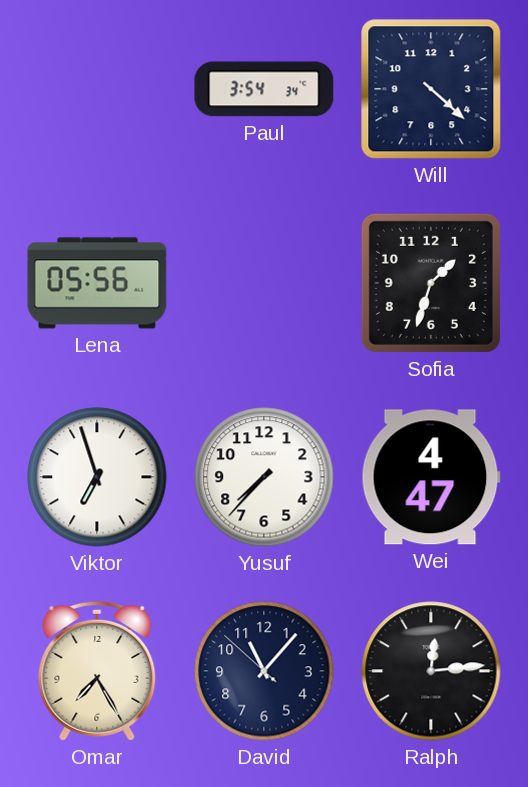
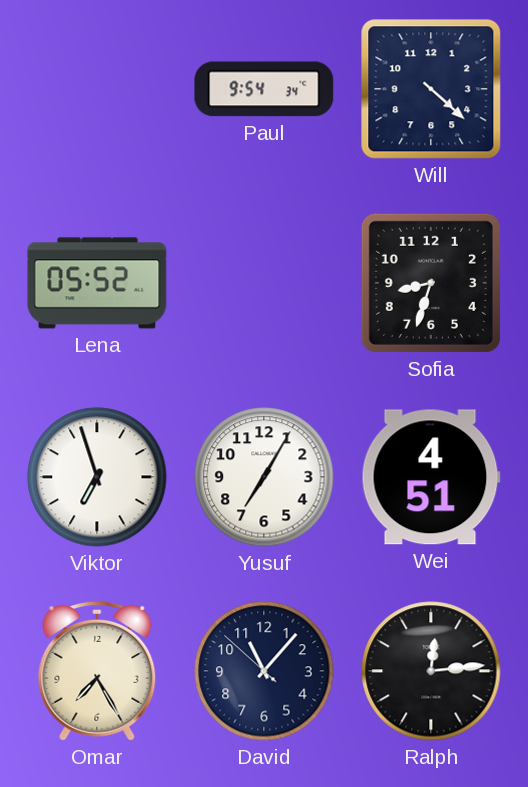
Paul: 3:54 -> 9:54
Lena: 05:56 -> 05:52
Sofia: 1:33 -> 8:33
Yusuf: 7:37 -> 7:05
Wei: 4:47 -> 4:51
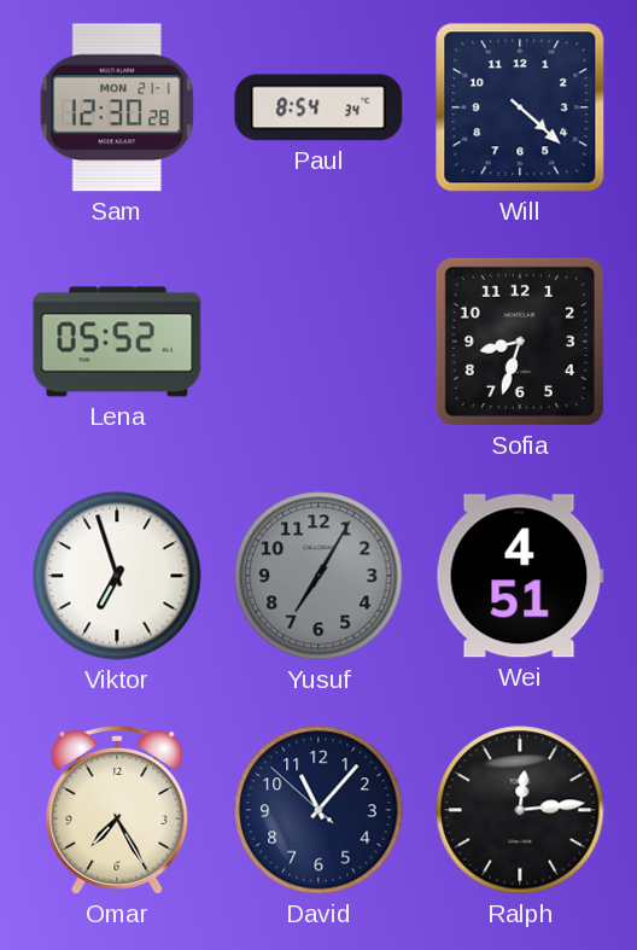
Sam: none -> 12:30
Paul: 9:54 -> 8:54
Yusuf dial: white -> grey
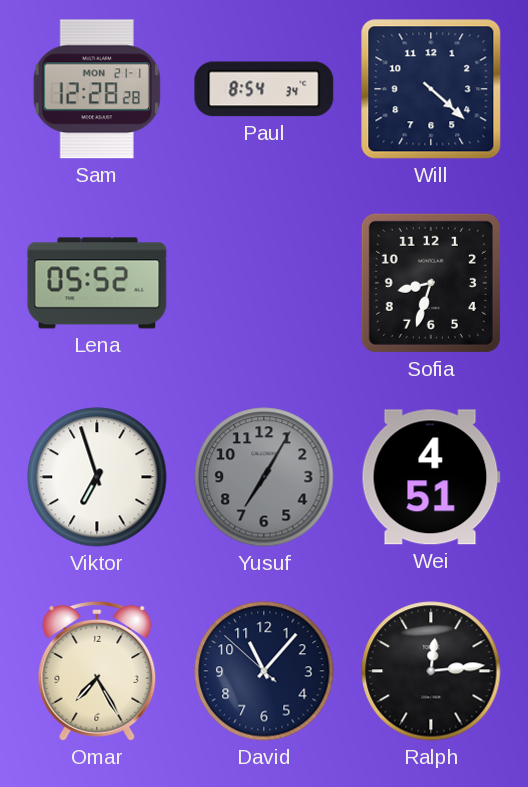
Sam: 12:30 -> 12:28
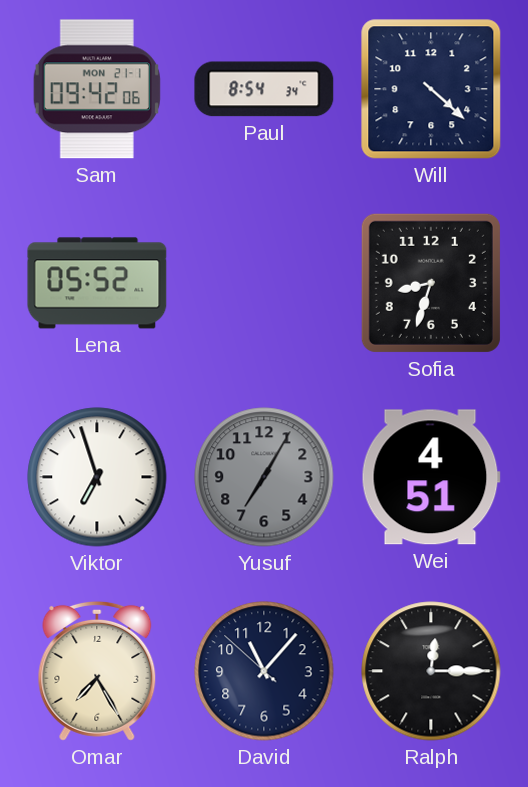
Sam: 12:28 -> 09:42
Ralph: 12:14 -> 12:15
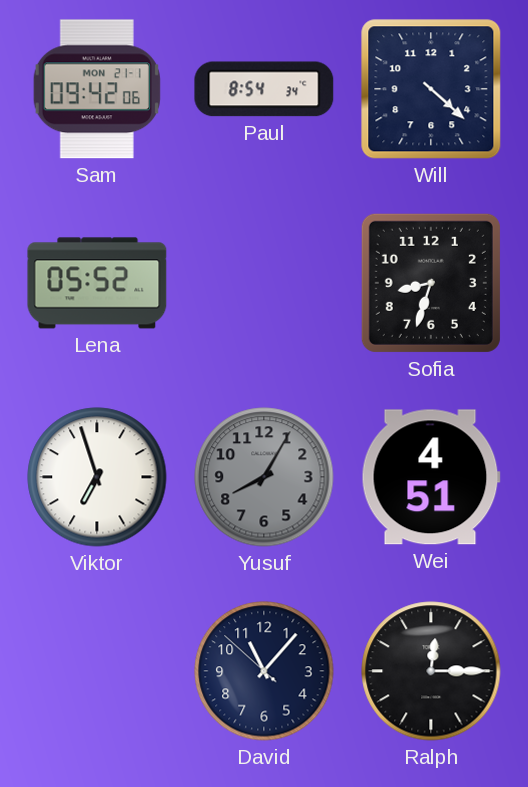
Yusuf: 7:05 -> 8:05
Omar: 7:25 -> none
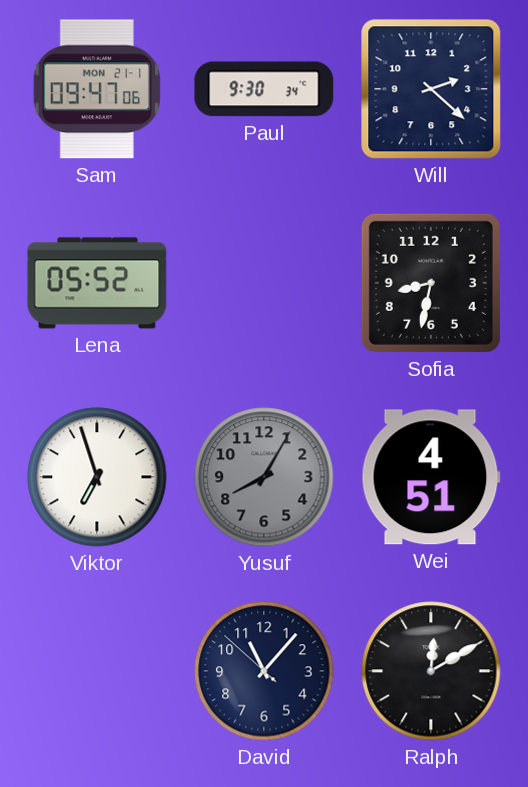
Sam: 09:42 -> 09:47
Paul: 8:54 -> 9:30
Will: 4:22 -> 2:22
Sofia: 8:33 -> 8:32
Ralph: 12:15 -> 12:10
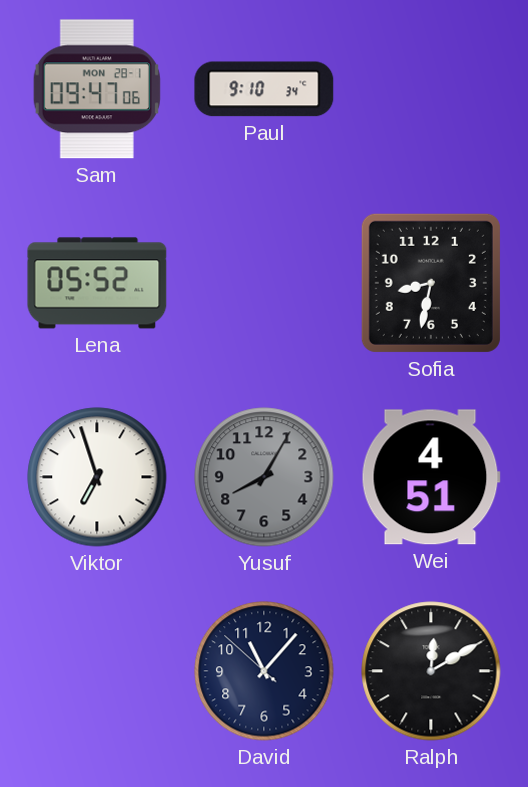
Sam date: MON 21-1 -> MON 28-1
Paul: 9:30 -> 9:10
Will: 2:22 -> none
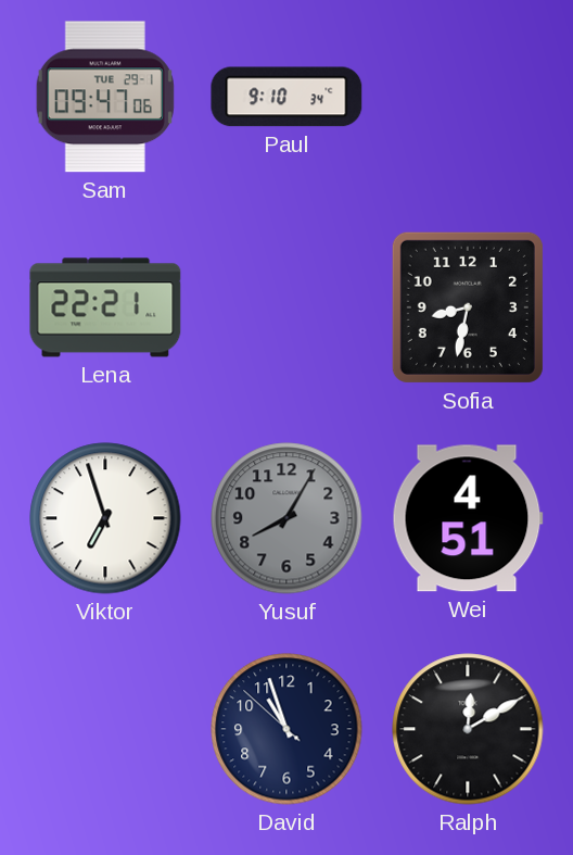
Sam date: MON 28-1 -> TUE 29-1
Lena: 05:52 -> 22:21
David: 11:06 -> 10:56
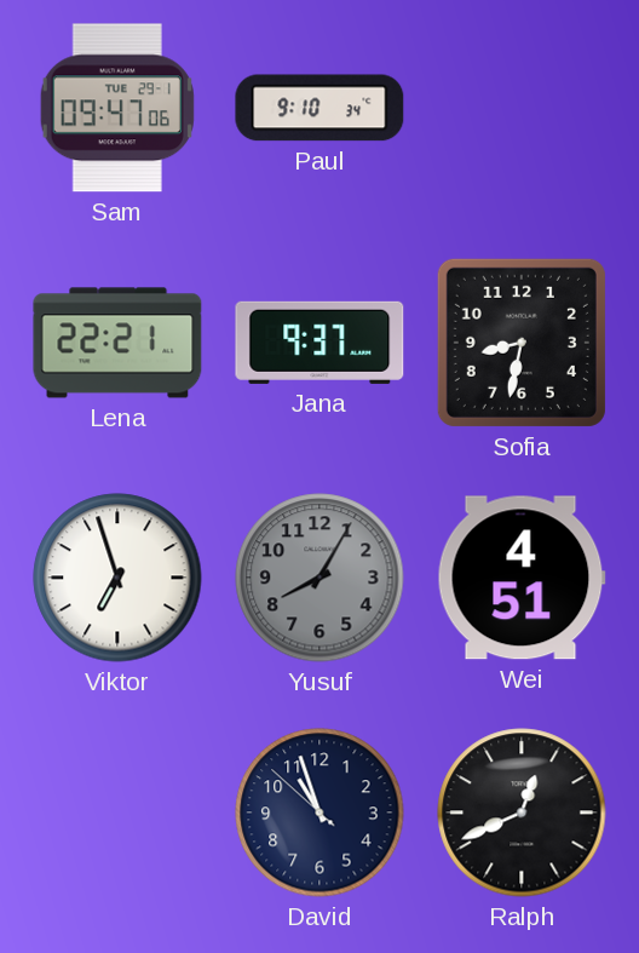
Jana: none -> 9:37
Ralph: 12:10 -> 12:41
